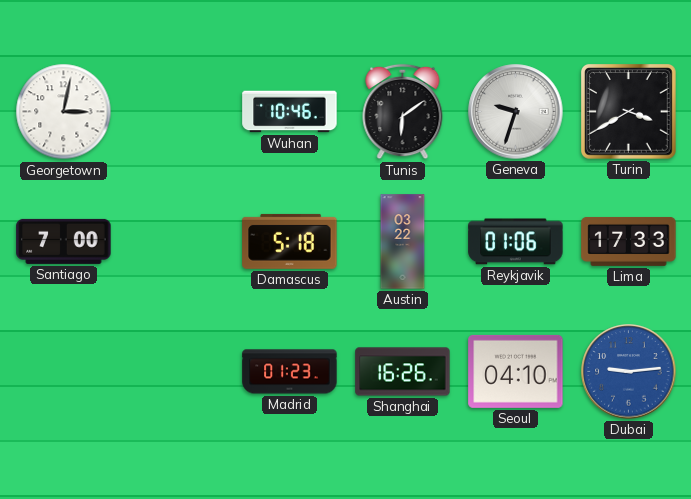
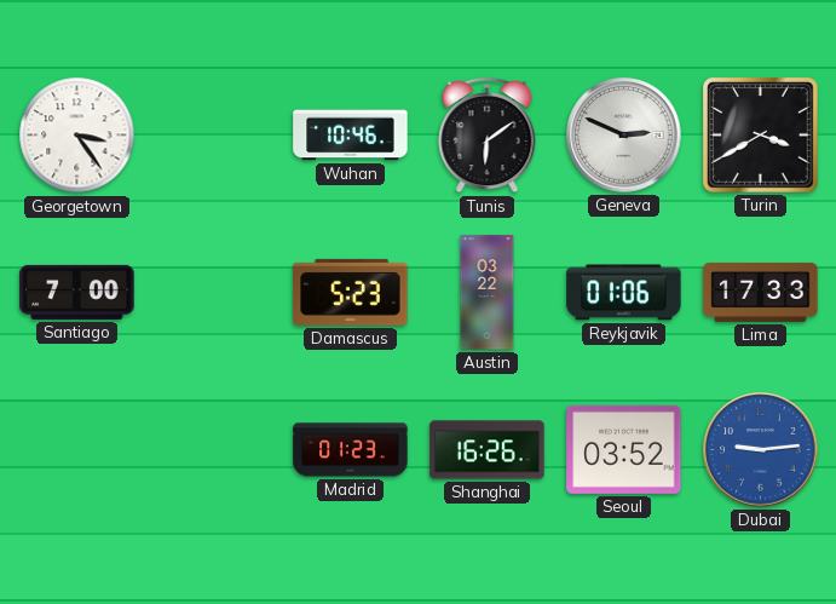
Georgetown: 3:02 -> 3:24
Geneva: 9:33 -> 2:49
Damascus: 5:18 -> 5:23
Seoul: 04:10 -> 03:52
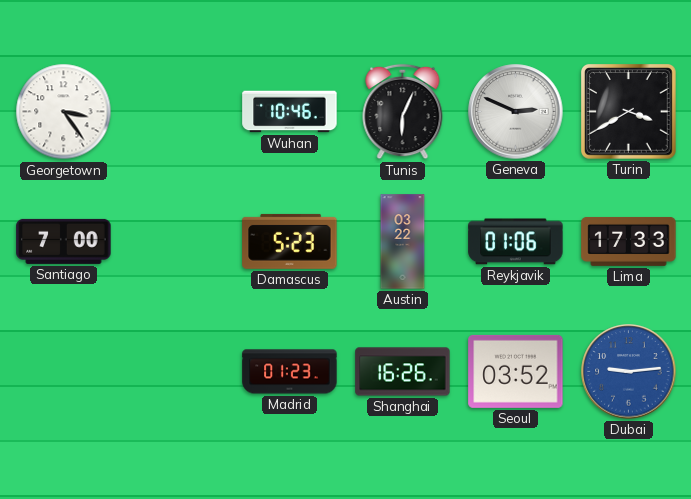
Tunis: 6:09 -> 6:04
